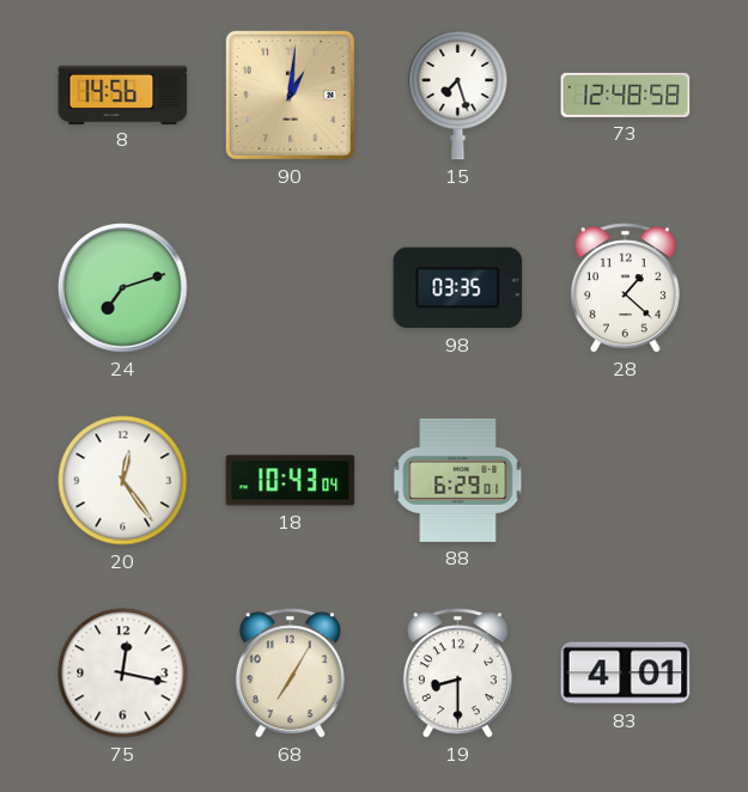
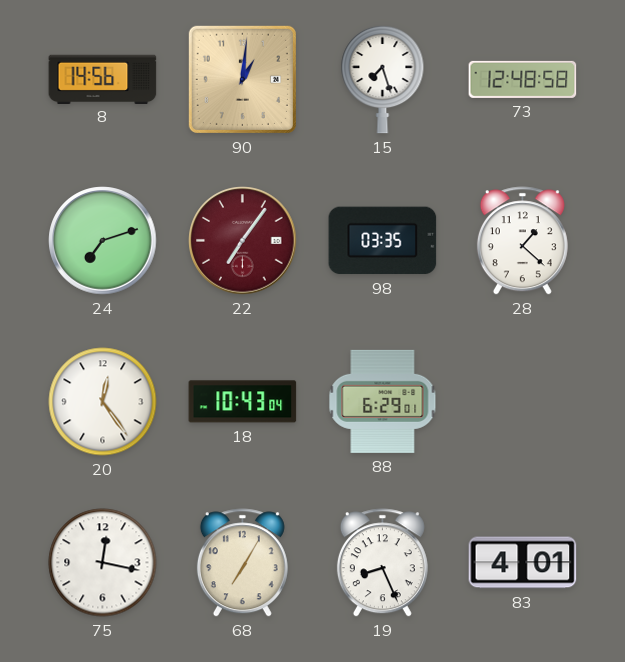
22: none -> 7:06
19: 8:30 -> 8:26
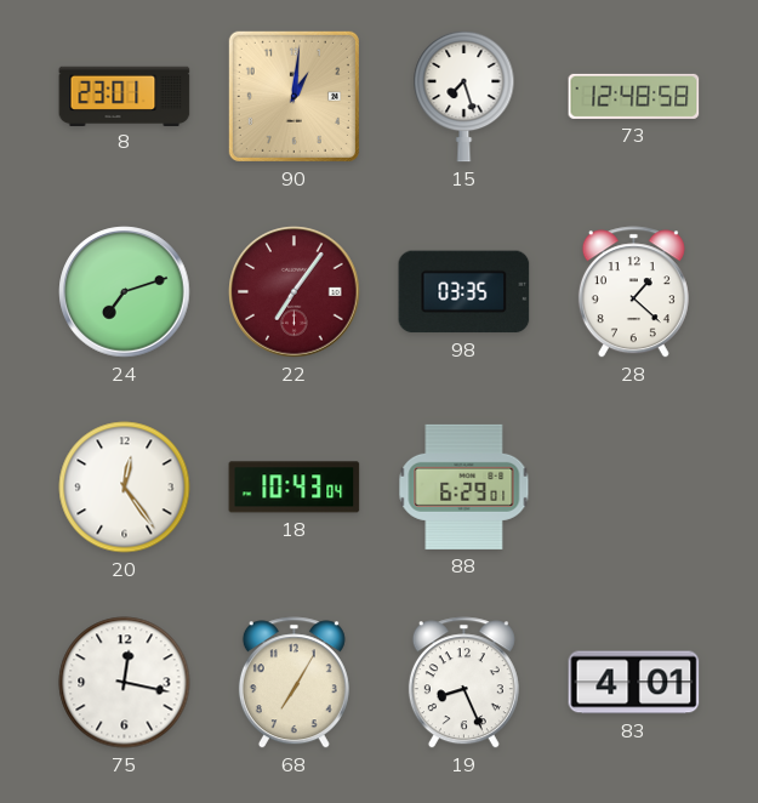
8: 14:56 -> 23:01
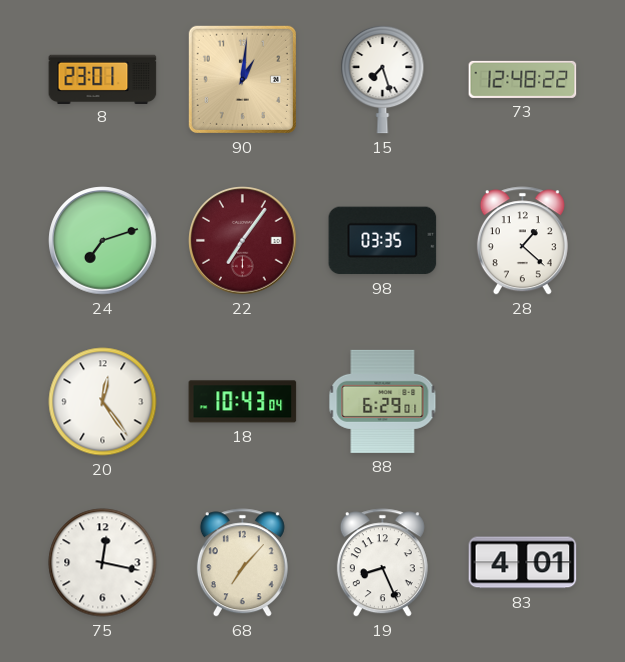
73: 12:48:58 -> 12:48:22
68: 7:05 -> 7:07
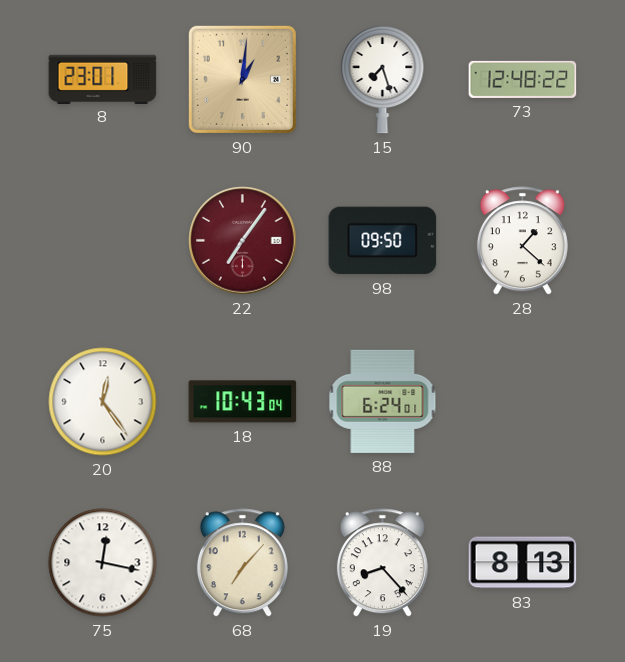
24: 7:12 -> none
98: 03:35 -> 09:50
88: 6:29 -> 6:24
19: 8:26 -> 8:23
83: 4:01 -> 8:13
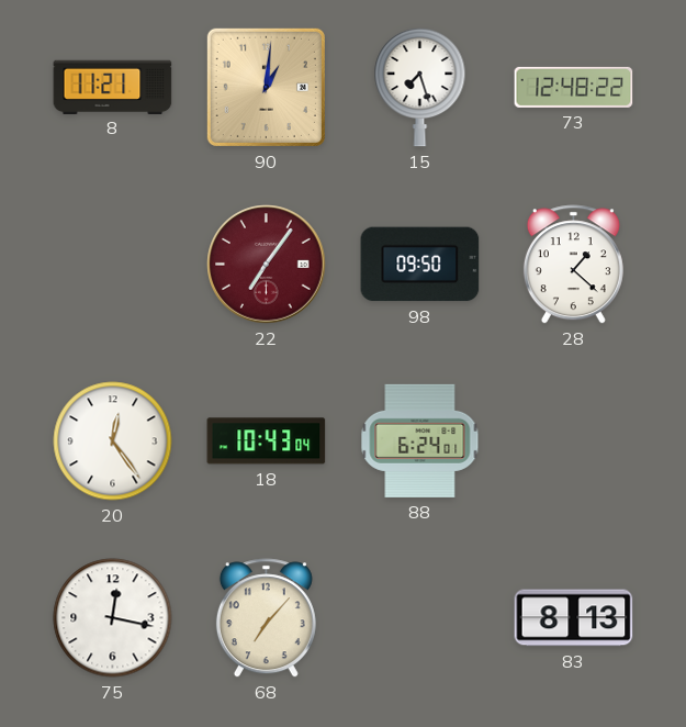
8: 23:01 -> 11:21
19: 8:23 -> none
